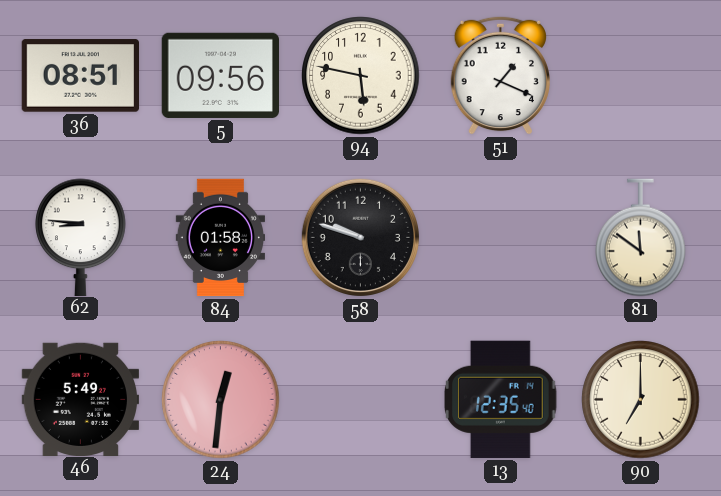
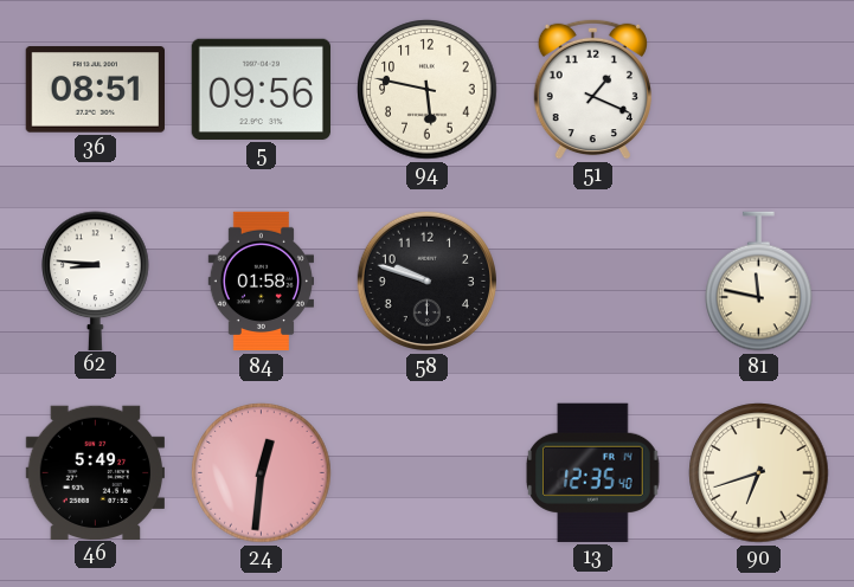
81: 11:51 -> 11:47
90: 7:00 -> 6:42
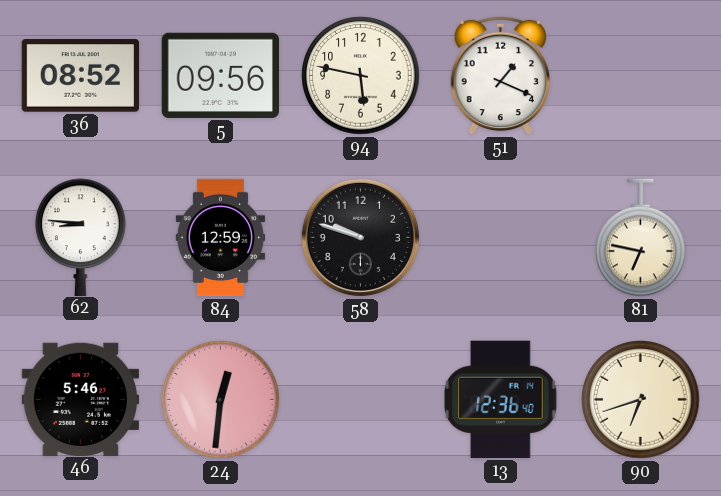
36: 08:51 -> 08:52
84: 01:58 -> 12:59
81: 11:47 -> 6:47
46: 5:49 -> 5:46
13: 12:35 -> 12:36
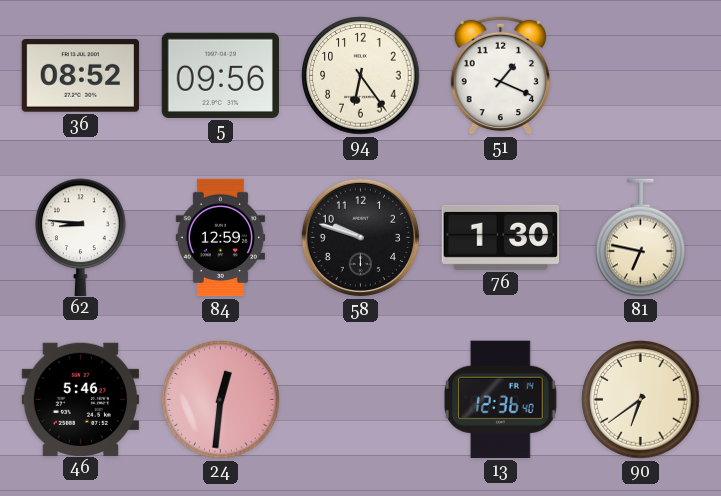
94: 5:47 -> 6:24
76: none -> 1:30
90: 6:42 -> 6:39
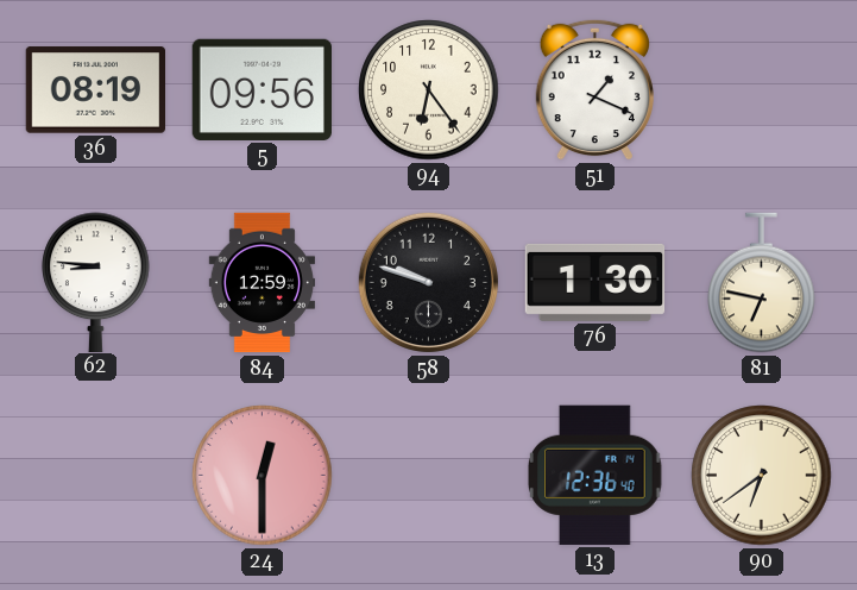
36: 08:52 -> 08:19
46: 5:46 -> none
24: 12:31 -> 12:30
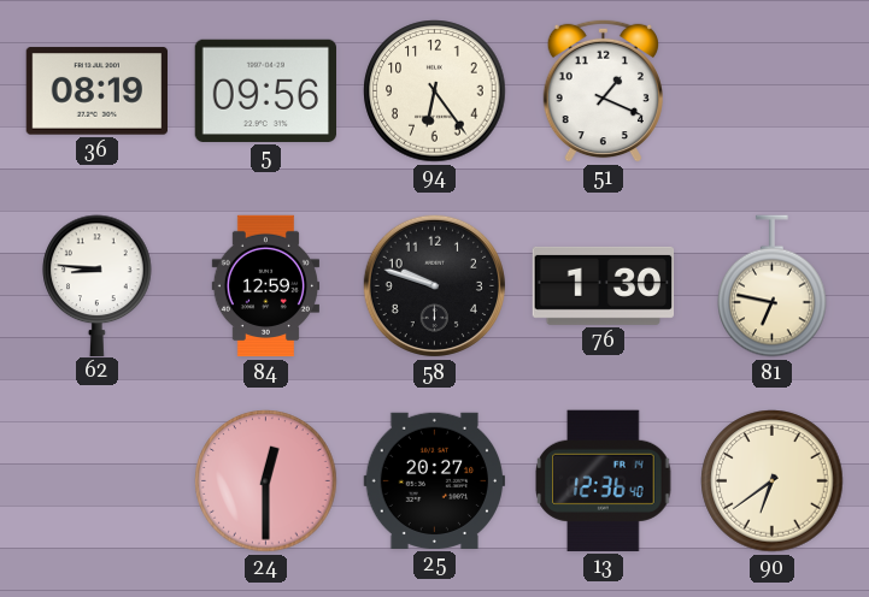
25: none -> 20:27
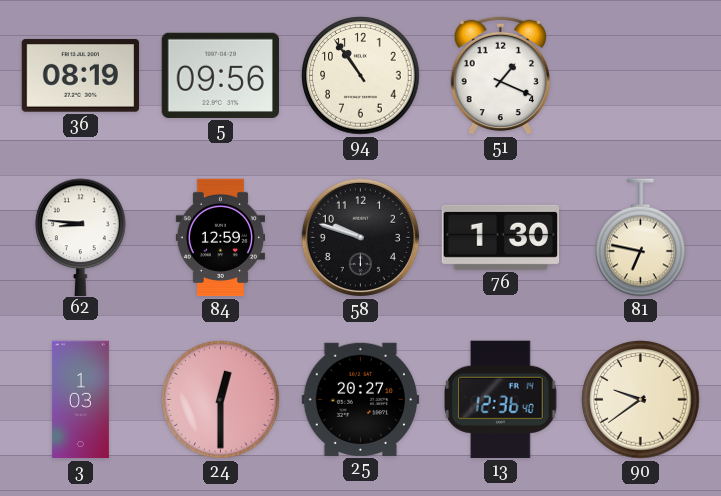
94: 6:24 -> 10:54
3: none -> 1:03
90: 6:39 -> 9:39
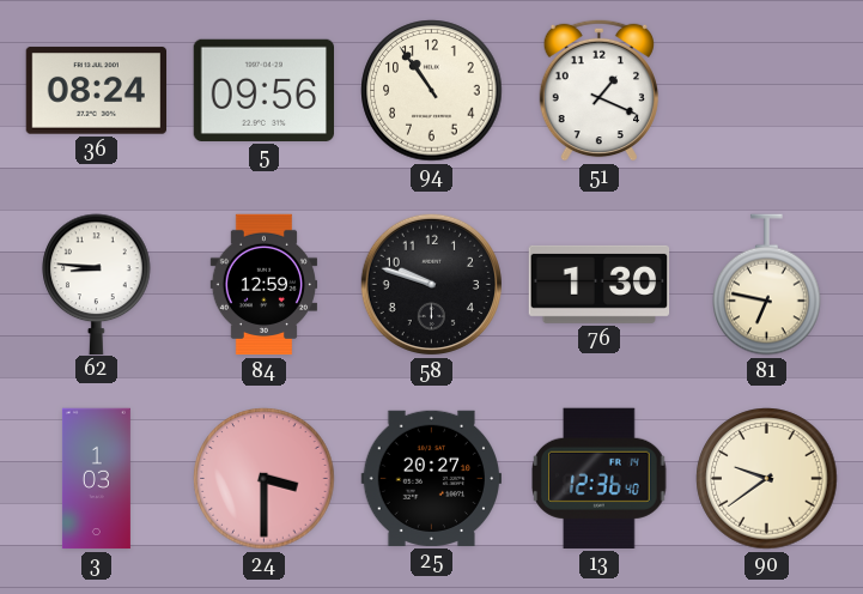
36: 08:19 -> 08:24
24: 12:30 -> 3:30
